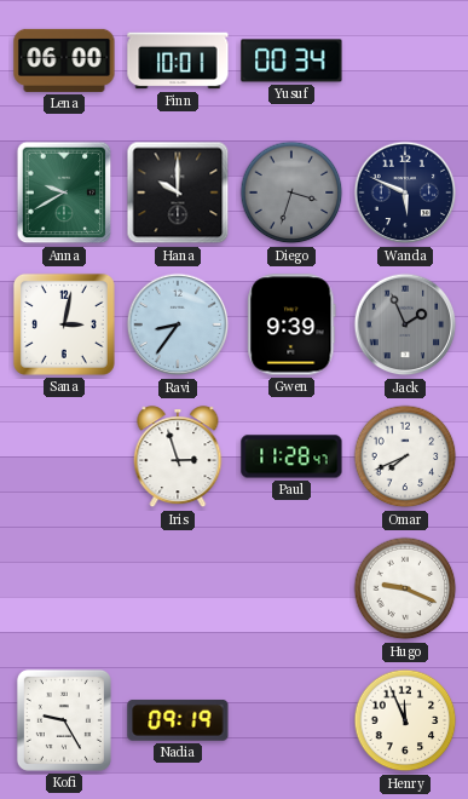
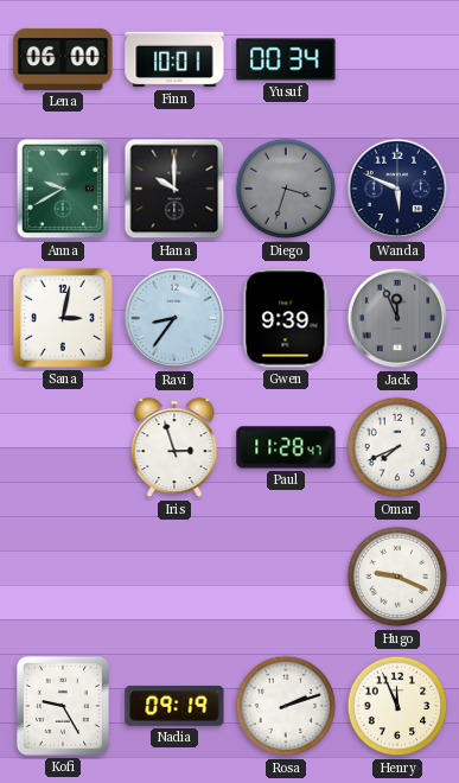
Jack: 1:56 -> 11:56
Rosa: none -> 2:12
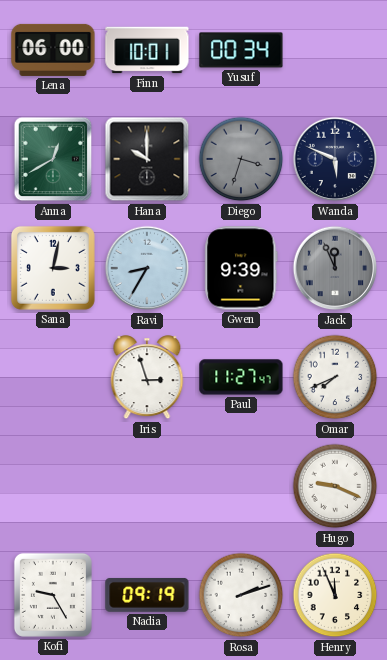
Anna: 9:40 -> 12:40
Ravi: 8:36 -> 8:35
Paul: 11:28 -> 11:27
